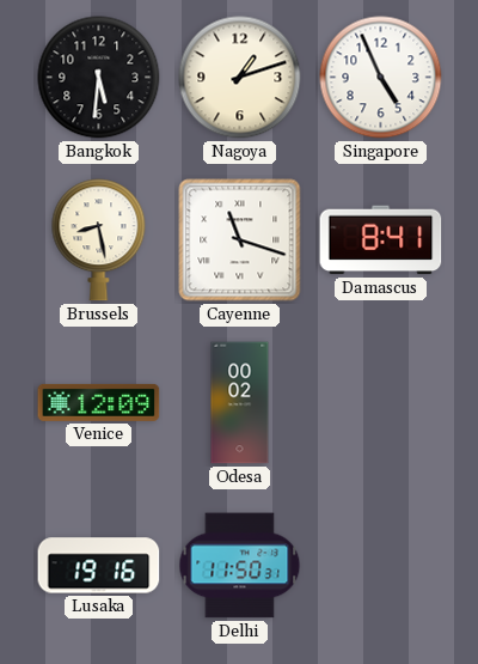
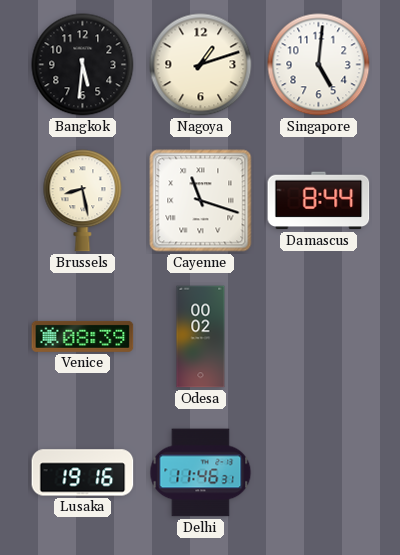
Singapore: 4:56 -> 5:01
Damascus: 8:41 -> 8:44
Venice: 12:09 -> 08:39
Delhi: 11:50 -> 11:46
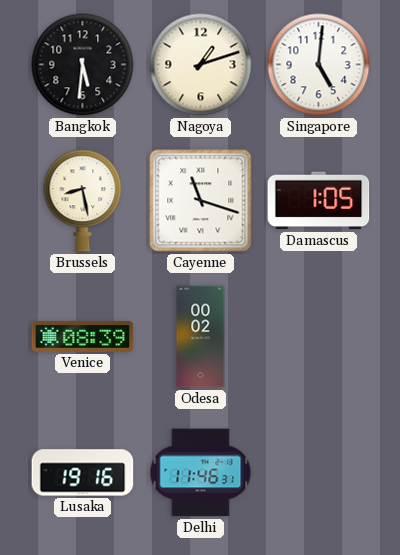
Damascus: 8:44 -> 1:05
